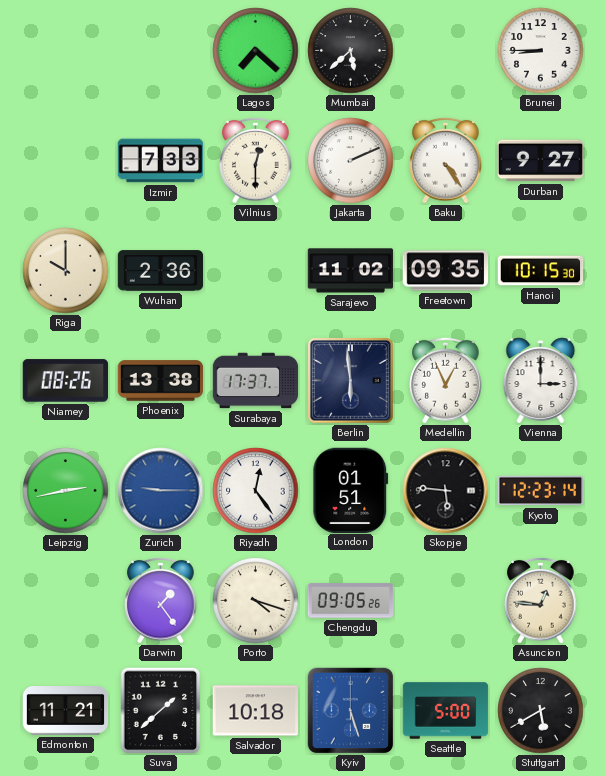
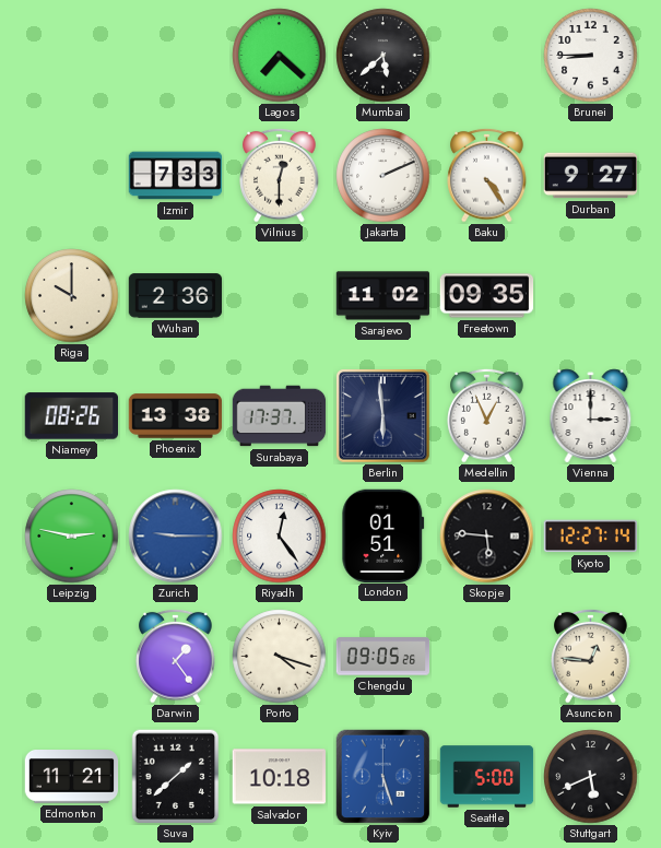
Hanoi: 10:15 -> none
Leipzig: 2:43 -> 2:47
Kyoto: 12:23 -> 12:27
Stuttgart: 5:40 -> 5:41
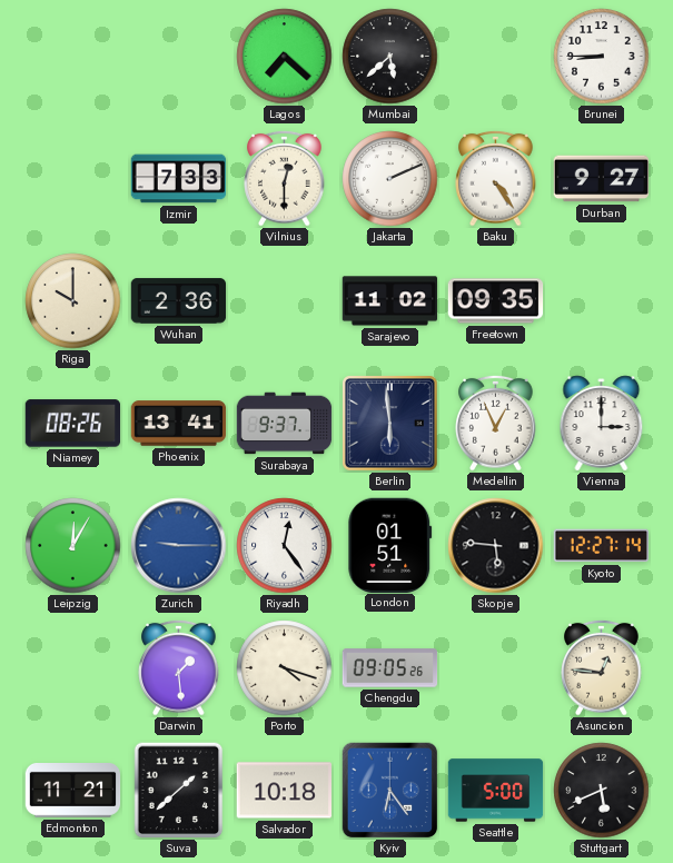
Phoenix: 13:38 -> 13:41
Surabaya: 17:37 -> 9:37
Leipzig: 2:47 -> 12:05
Darwin: 1:24 -> 1:29
Kyiv: 5:27 -> 6:24
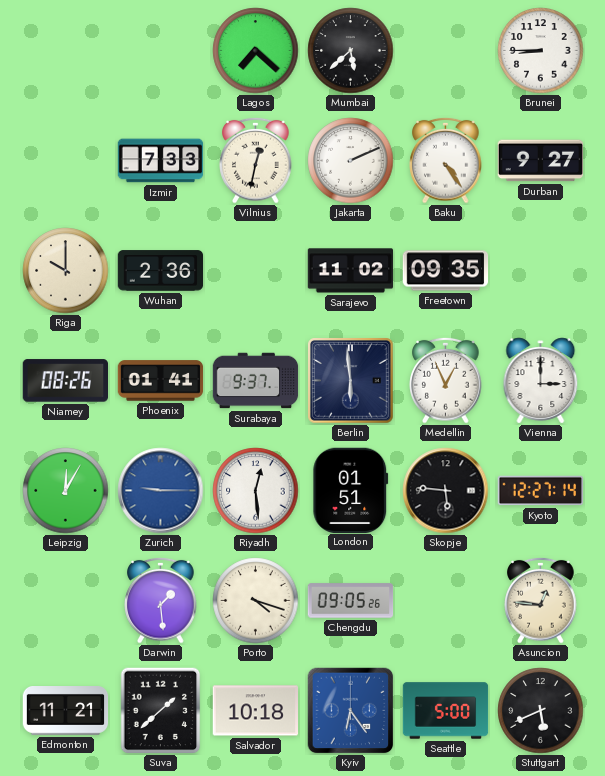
Vilnius: 12:30 -> 12:32
Phoenix: 13:41 -> 01:41
Riyadh: 12:24 -> 12:29
